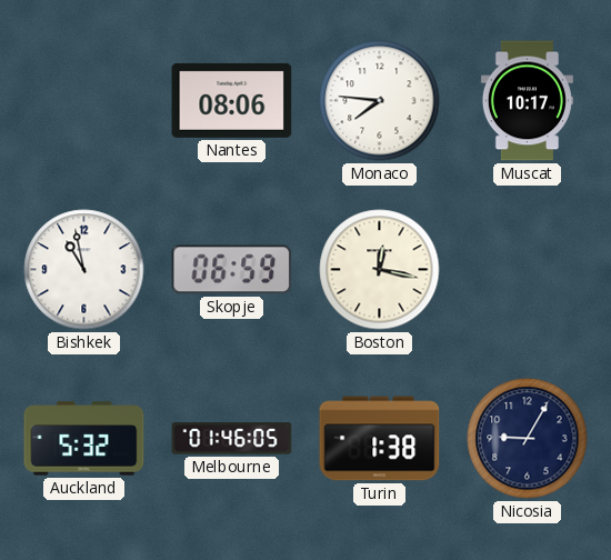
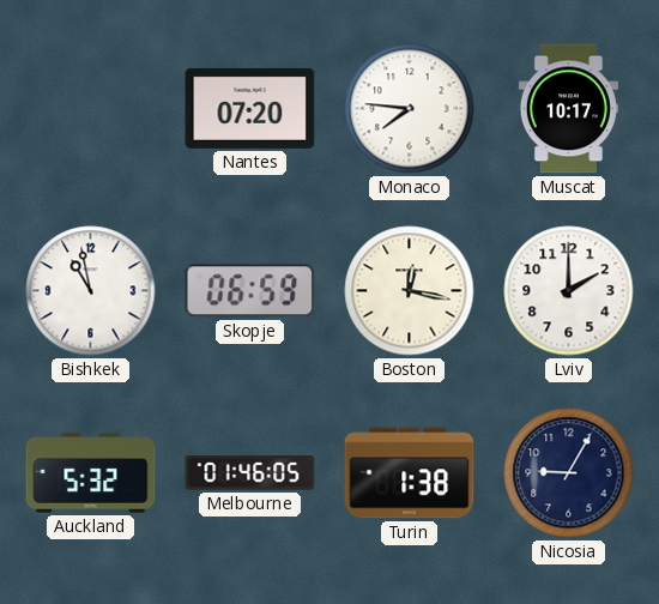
Nantes: 08:06 -> 07:20
Lviv: none -> 2:00
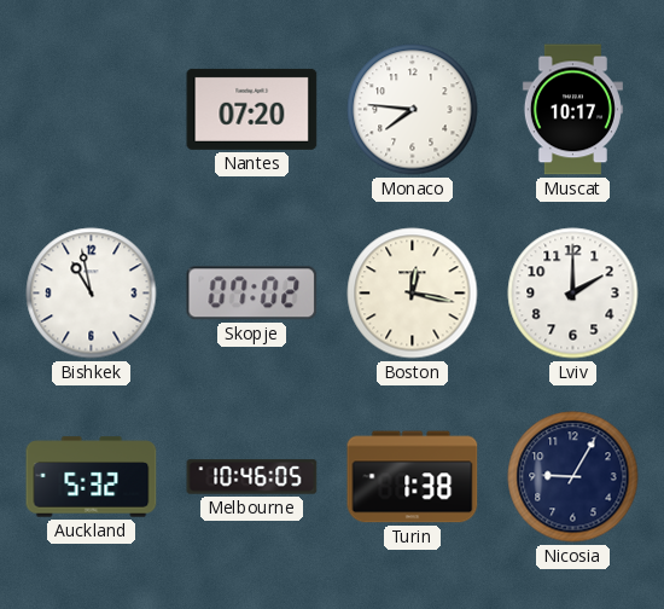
Skopje: 06:59 -> 07:02
Melbourne: 01:46 -> 10:46
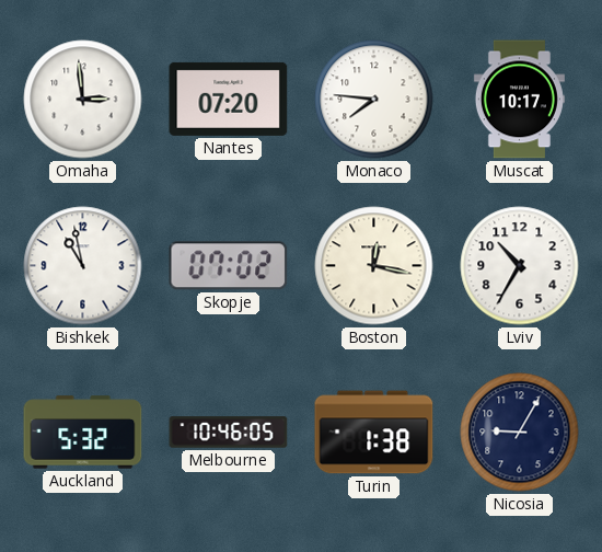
Omaha: none -> 2:59
Lviv: 2:00 -> 10:35
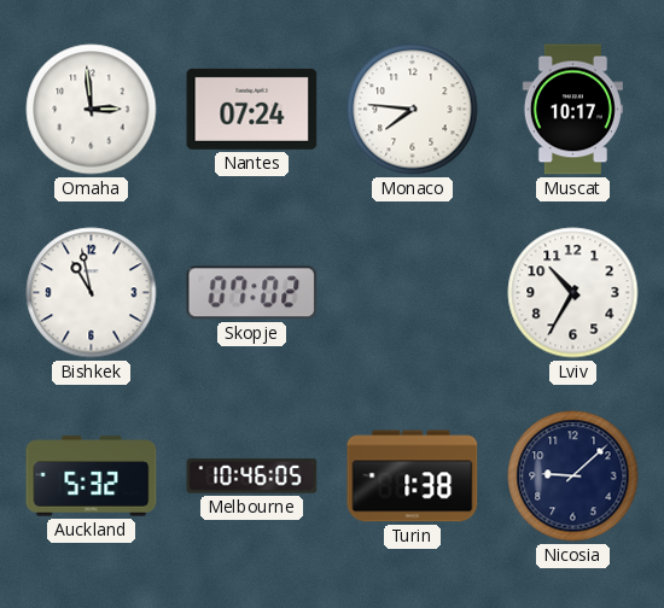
Nantes: 07:20 -> 07:24
Boston: 12:17 -> none
Nicosia: 9:05 -> 9:08
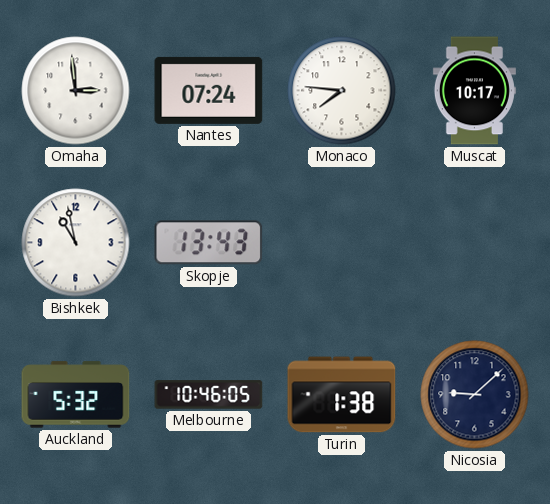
Skopje: 07:02 -> 13:43
Lviv: 10:35 -> none
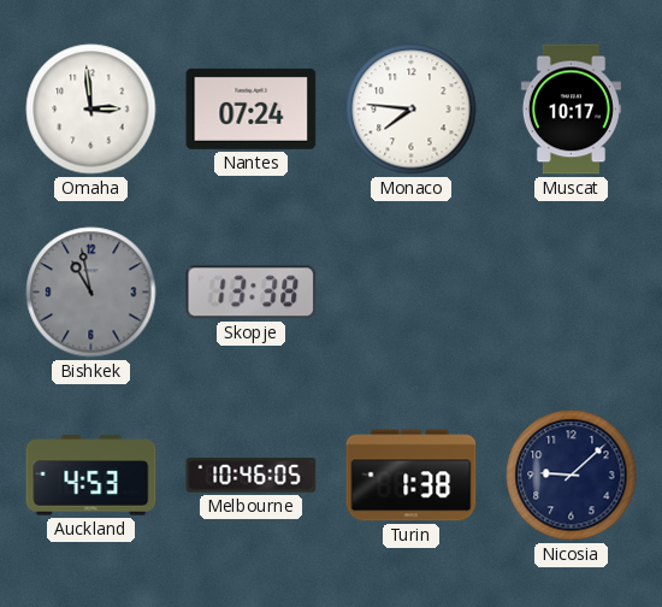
Bishkek dial: white -> grey
Skopje: 13:43 -> 13:38
Auckland: 5:32 -> 4:53
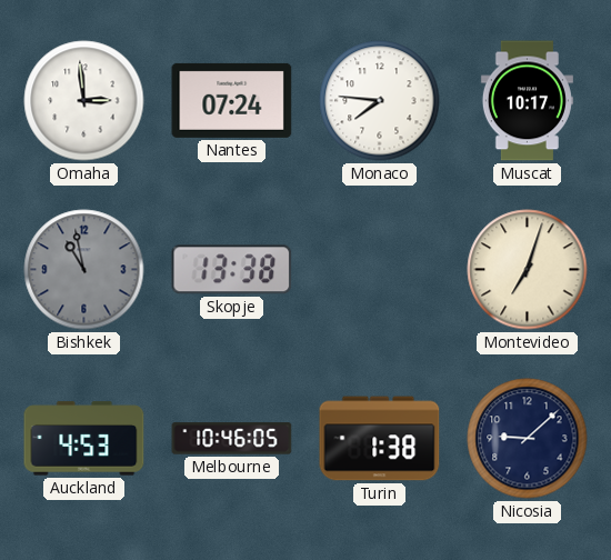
Montevideo: none -> 7:03
